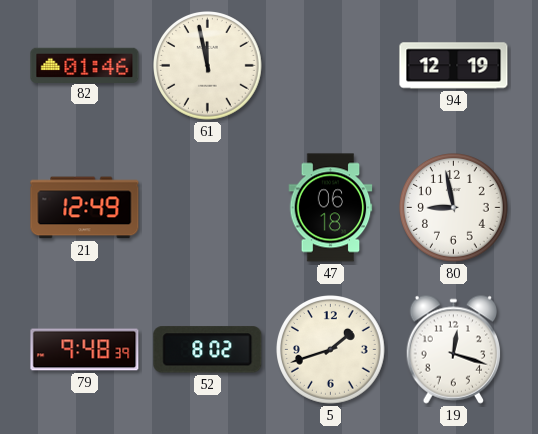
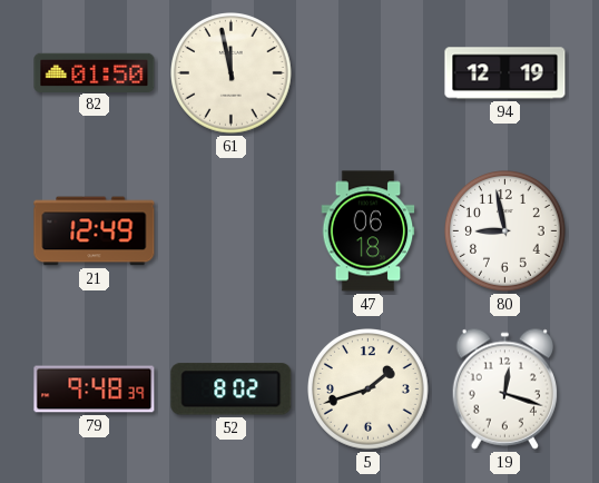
82: 01:46 -> 01:50
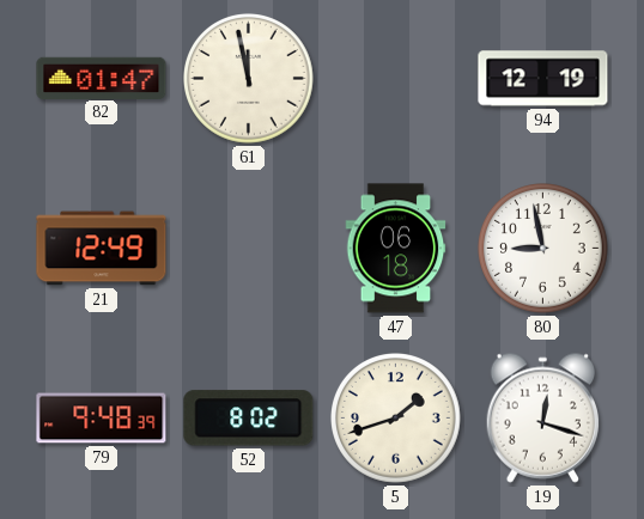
82: 01:50 -> 01:47
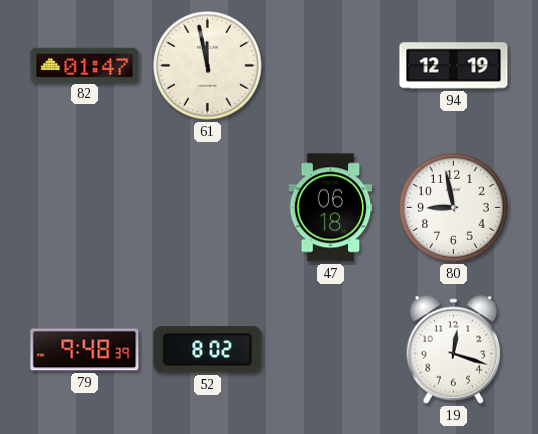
21: 12:49 -> none
5: 1:42 -> none
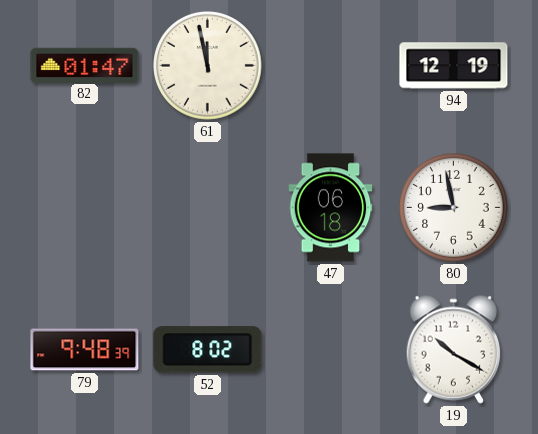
19: 12:18 -> 10:20
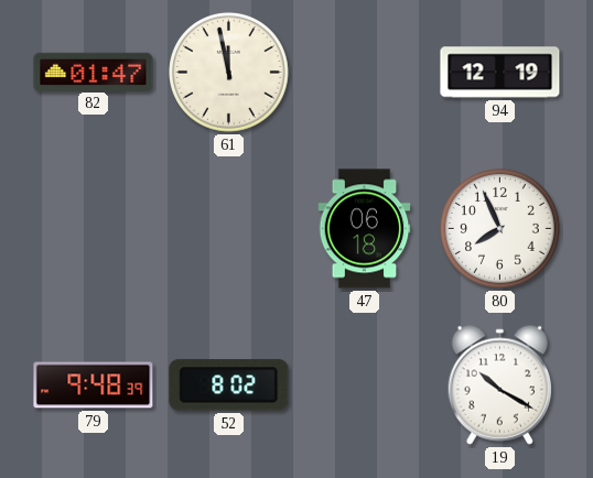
80: 8:58 -> 7:56
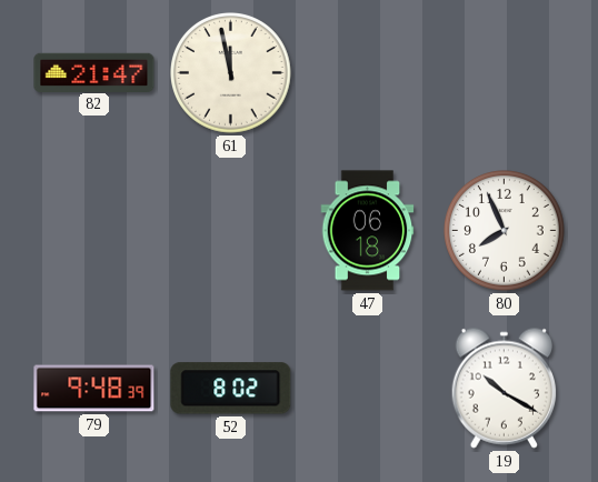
82: 01:47 -> 21:47
94: 12:19 -> none
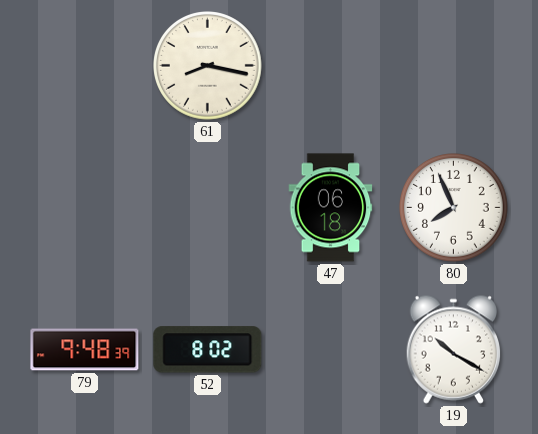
82: 21:47 -> none
61: 11:58 -> 8:17
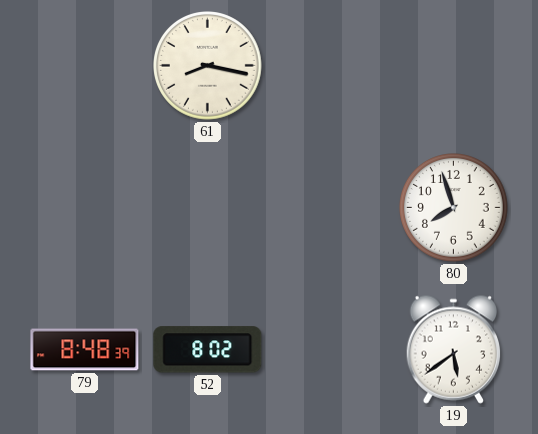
47: 06:18 -> none
80: 7:56 -> 7:57
79: 9:48 -> 8:48
19: 10:20 -> 5:39
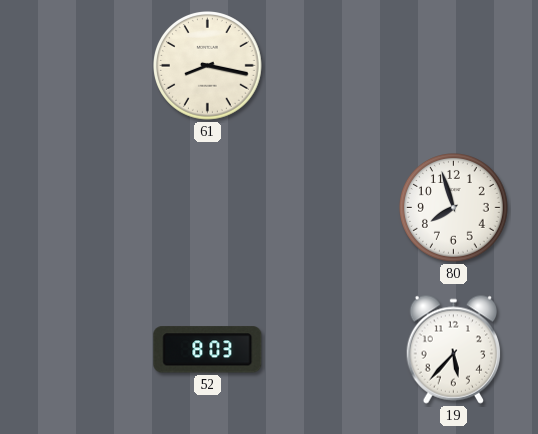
79: 8:48 -> none
52: 8:02 -> 8:03
19: 5:39 -> 5:37
